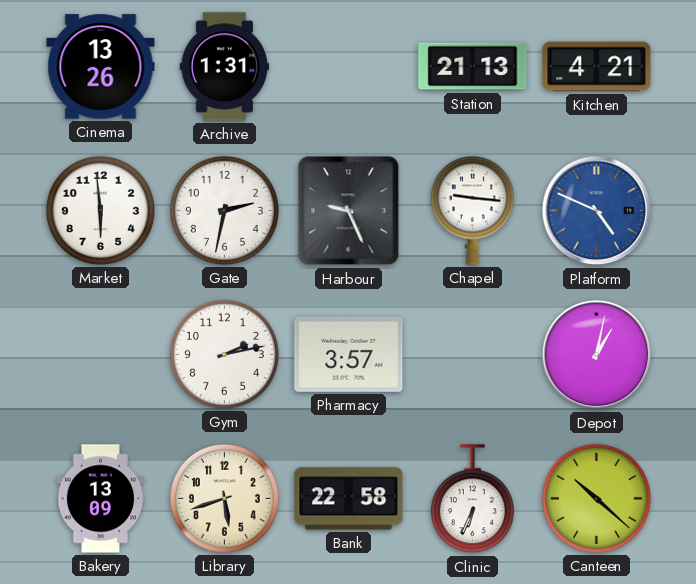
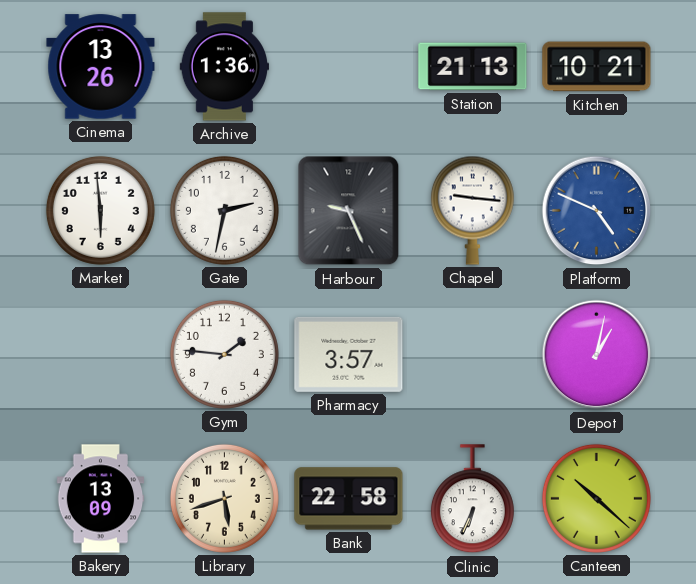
Archive: 1:31 -> 1:36
Kitchen: 4:21 -> 10:21
Gym: 2:13 -> 1:46
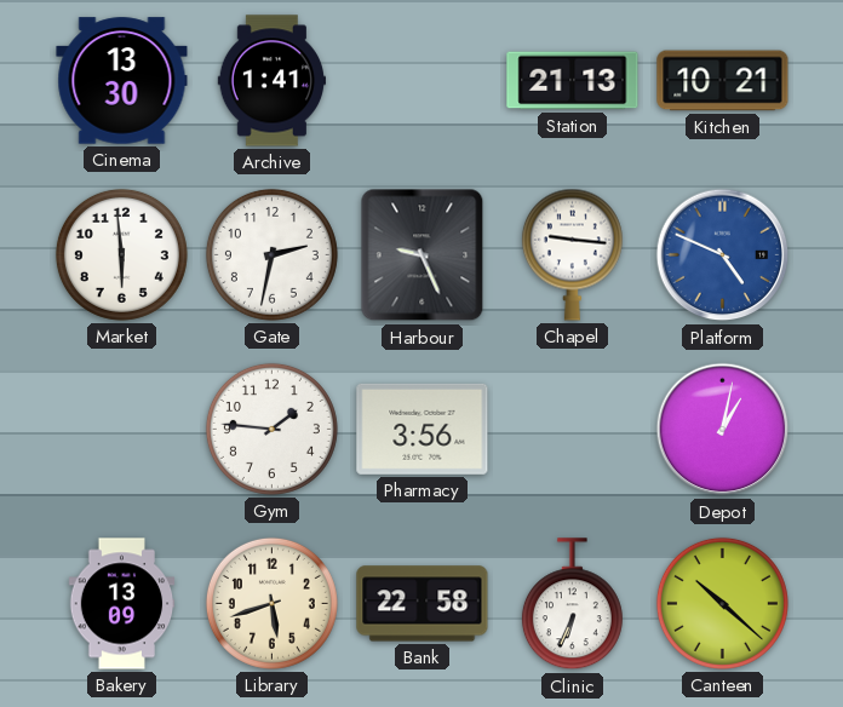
Cinema: 13:26 -> 13:30
Archive: 1:36 -> 1:41
Pharmacy: 3:57 -> 3:56
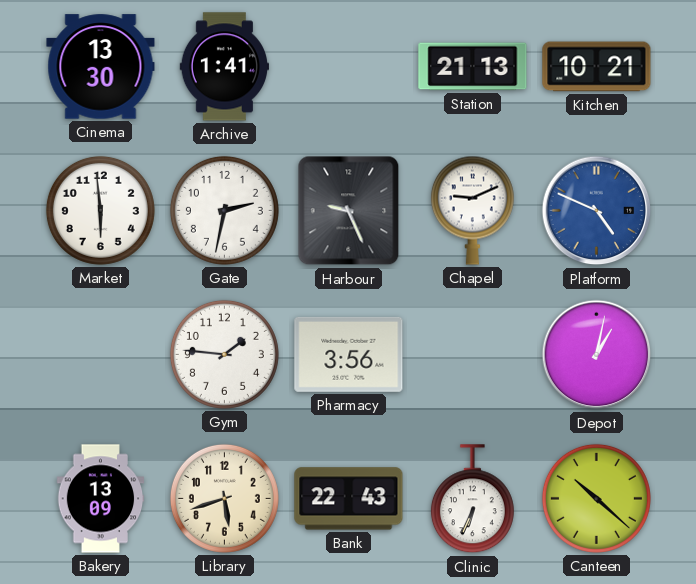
Chapel: 9:16 -> 9:11
Bank: 22:58 -> 22:43
